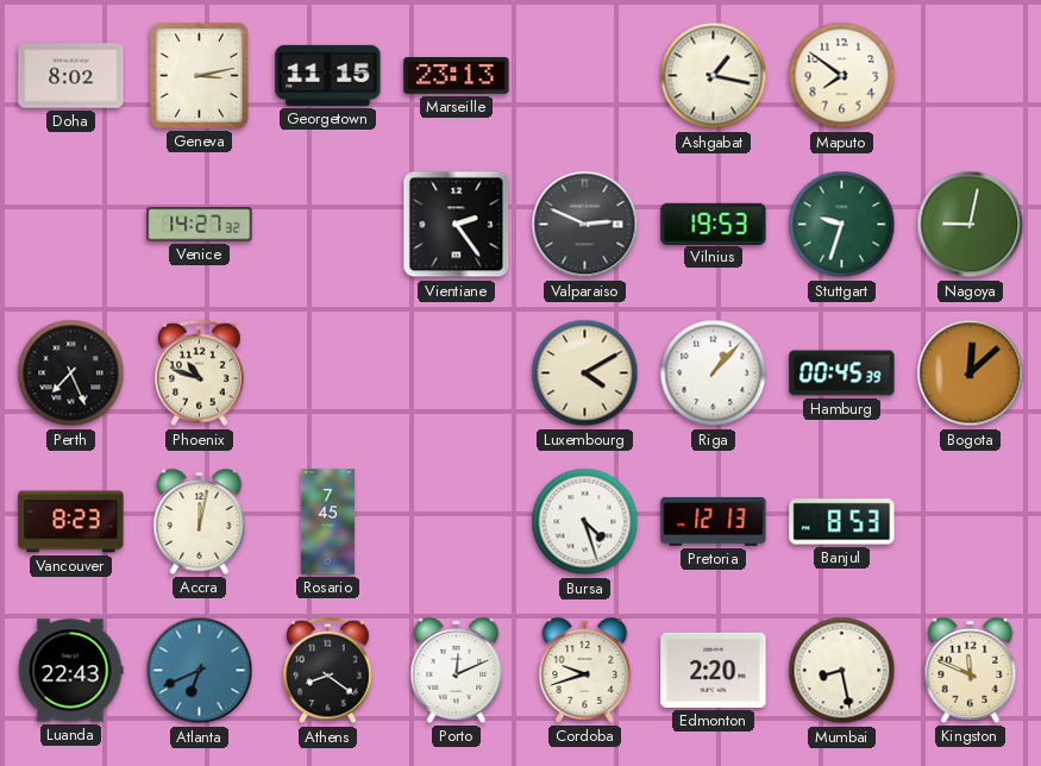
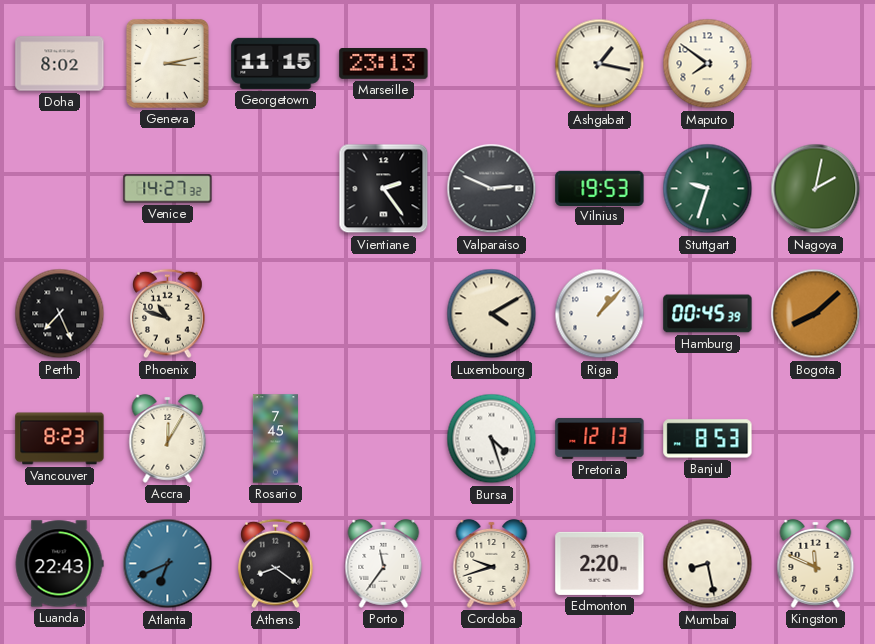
Nagoya: 9:02 -> 2:02
Bogota: 12:08 -> 8:08
Accra: 12:02 -> 12:05
Porto: 12:11 -> 11:36
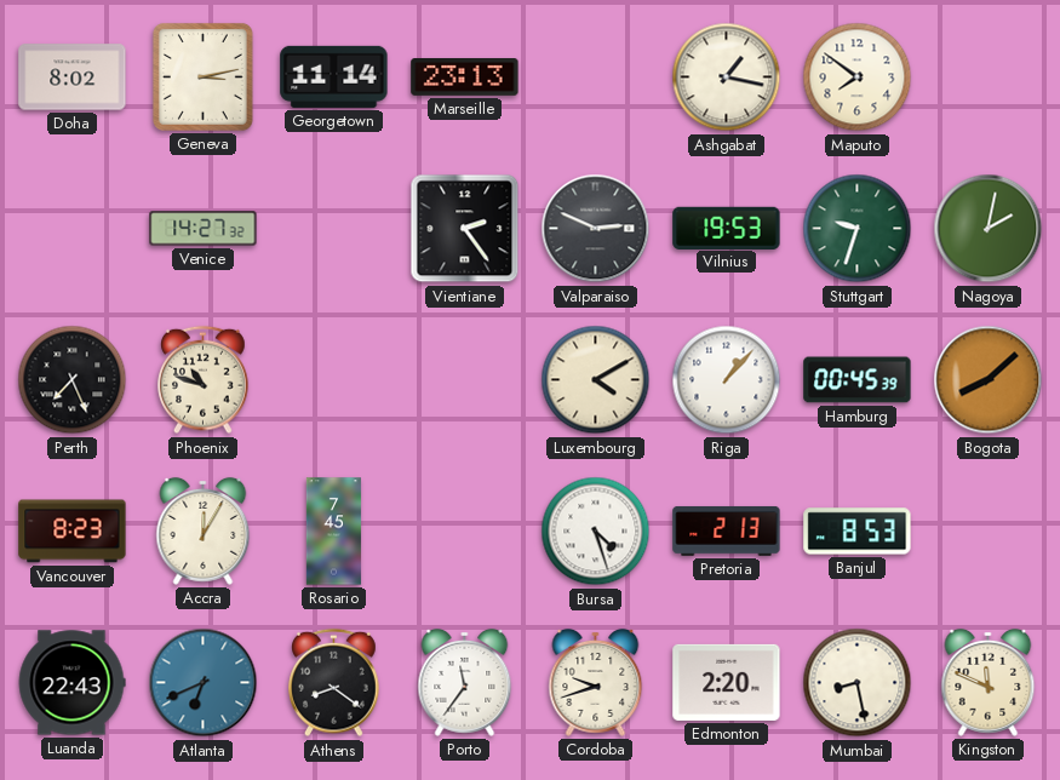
Georgetown: 11:15 -> 11:14
Pretoria: 12:13 -> 2:13
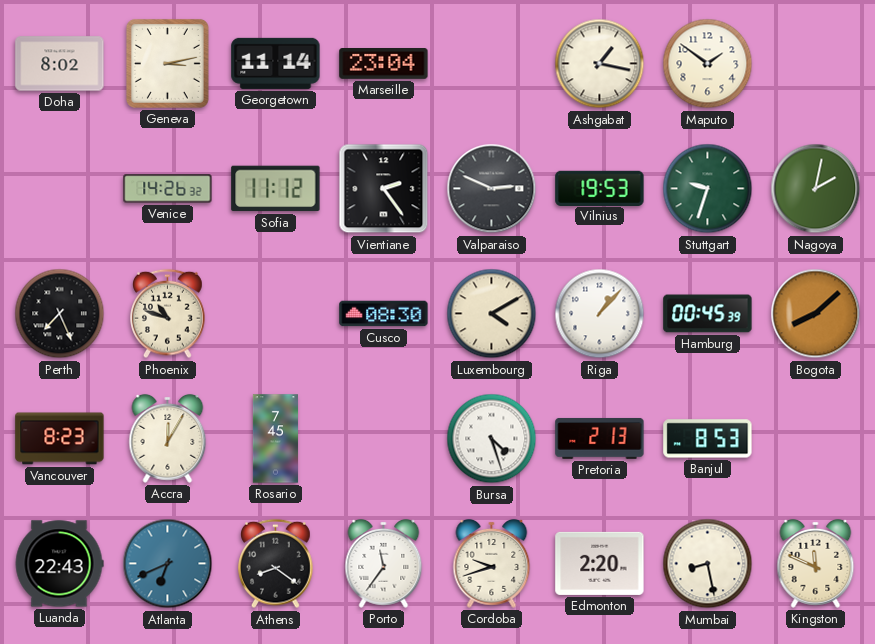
Marseille: 23:13 -> 23:04
Maputo: 7:51 -> 1:51
Venice: 14:27 -> 14:26
Sofia: none -> 11:12
Cusco: none -> 08:30
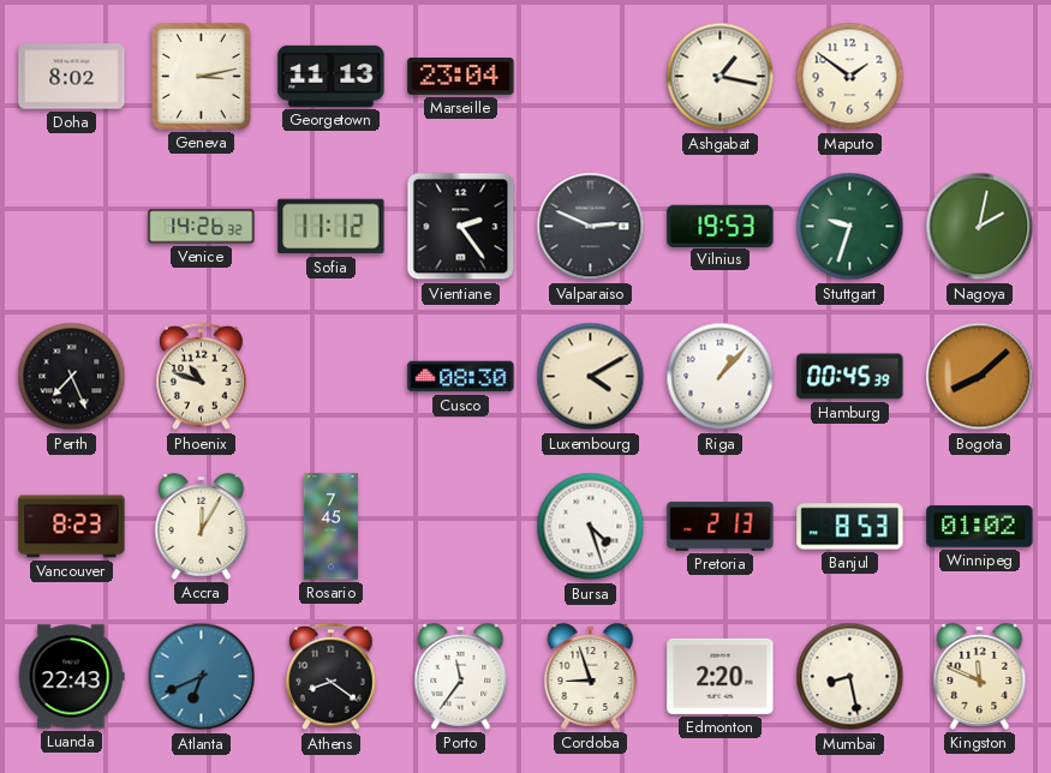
Georgetown: 11:14 -> 11:13
Winnipeg: none -> 01:02
Cordoba: 9:42 -> 8:57
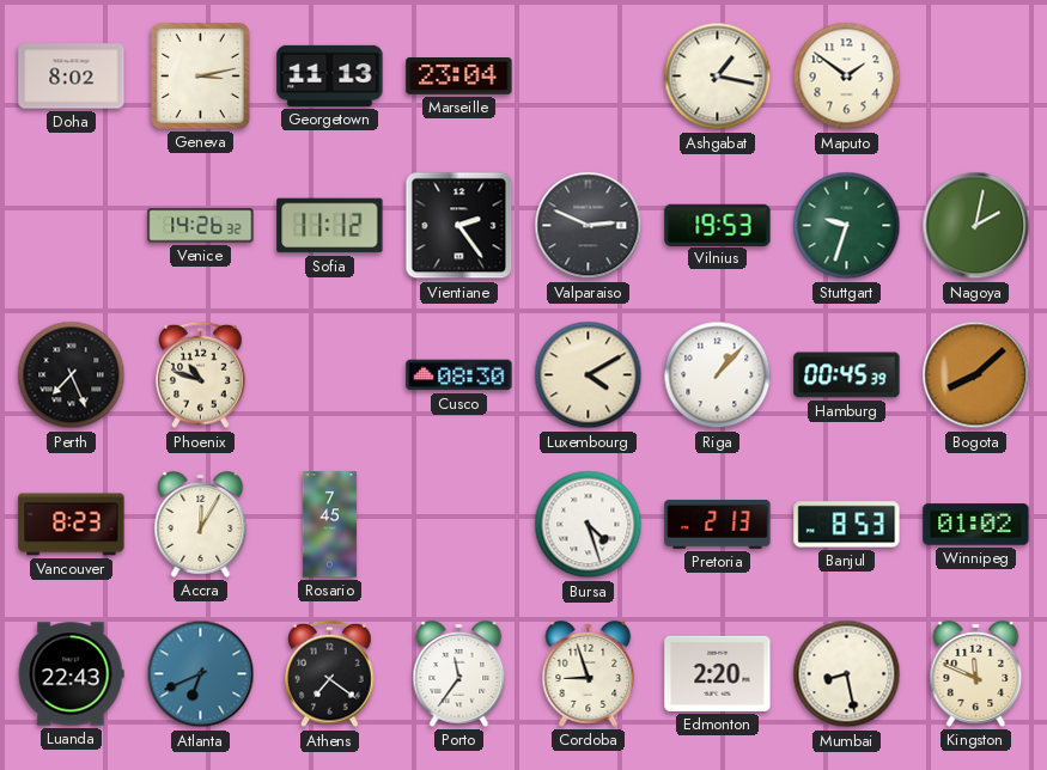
Athens: 8:21 -> 7:21
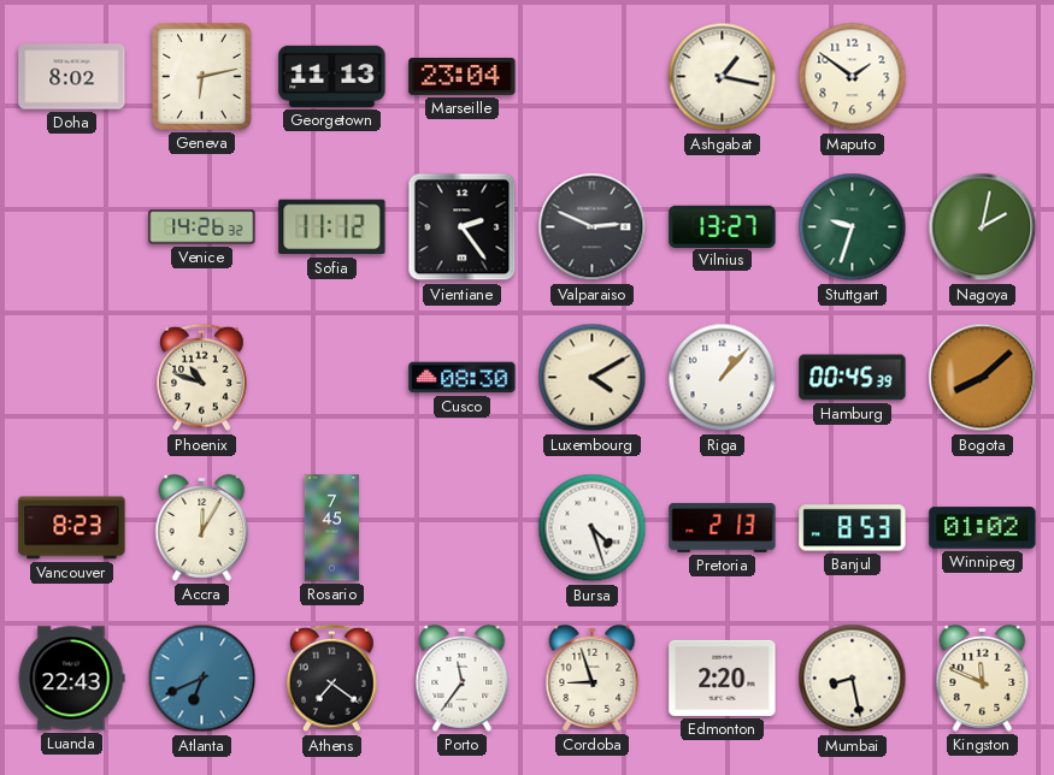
Geneva: 3:13 -> 6:13
Vilnius: 19:53 -> 13:27
Perth: 7:26 -> none
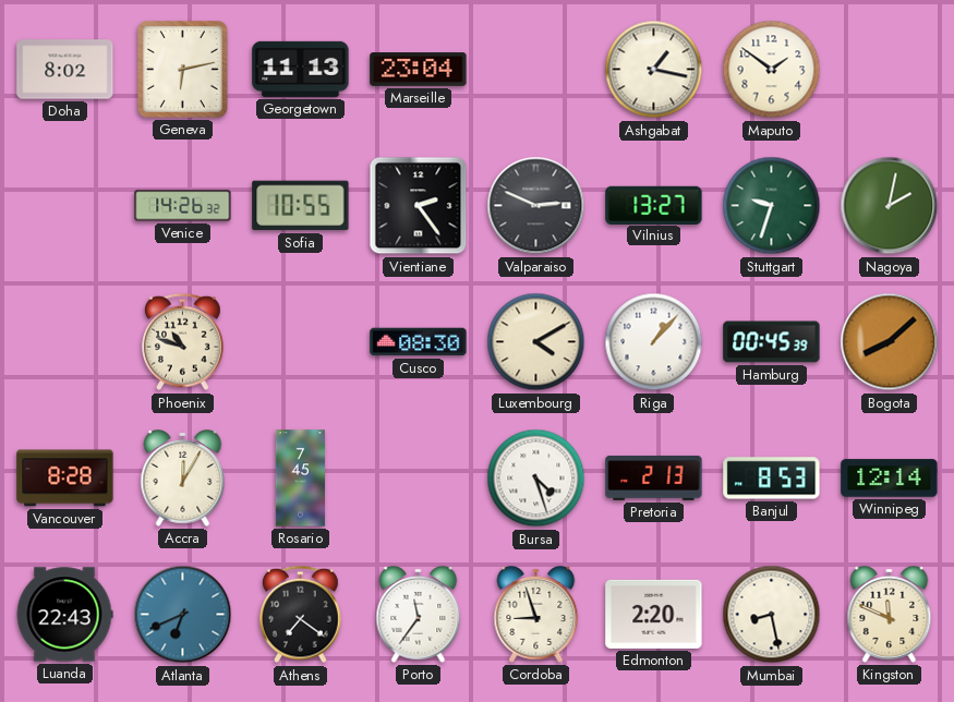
Sofia: 11:12 -> 10:55
Vancouver: 8:23 -> 8:28
Winnipeg: 01:02 -> 12:14
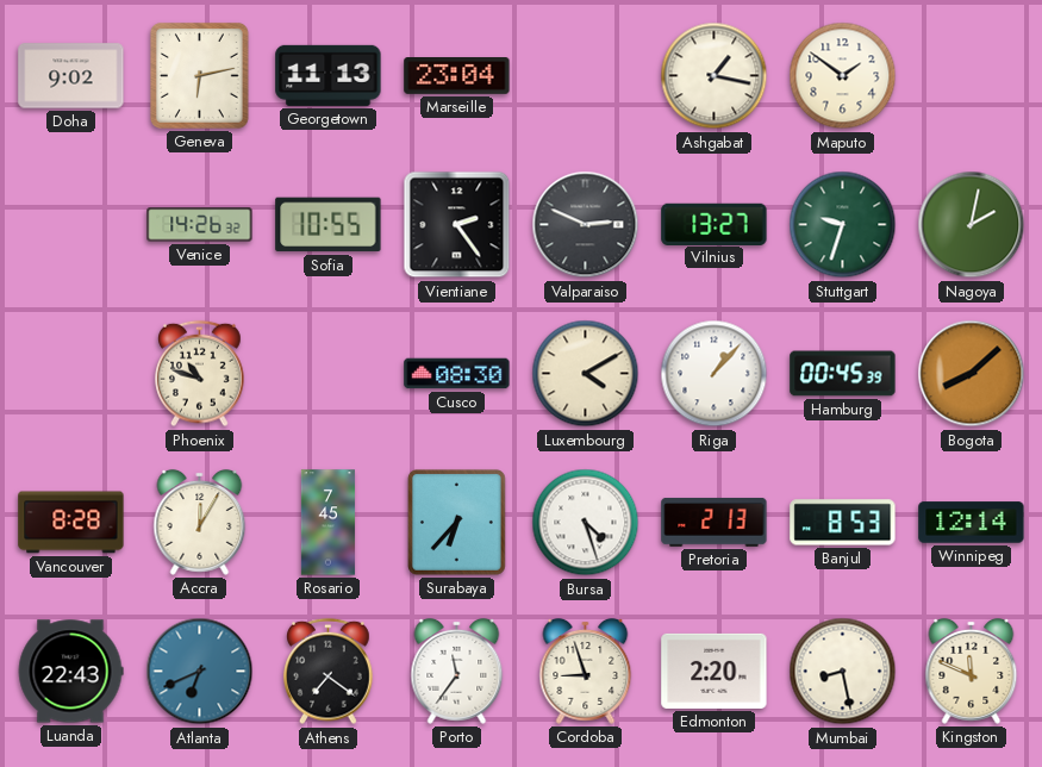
Doha: 8:02 -> 9:02
Surabaya: none -> 6:37
